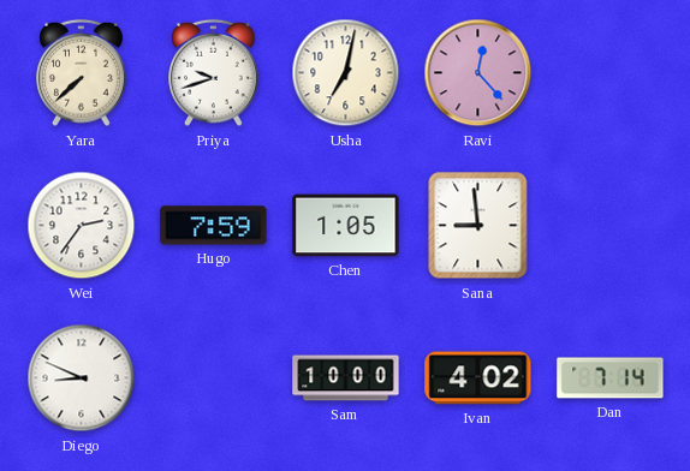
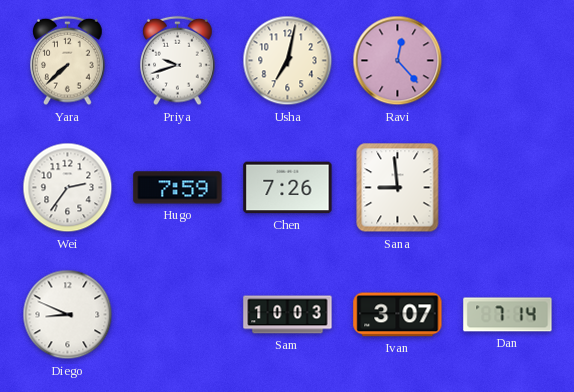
Chen: 1:05 -> 7:26
Sam: 10:00 -> 10:03
Ivan: 4:02 -> 3:07
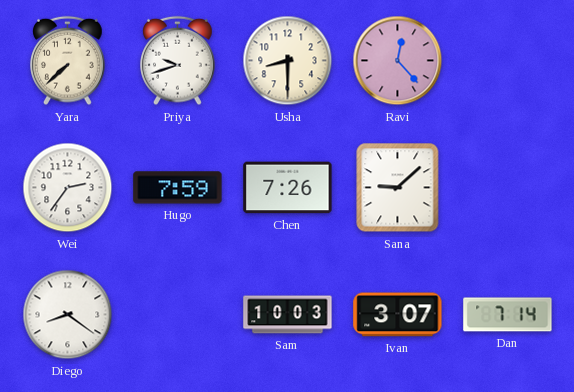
Usha: 7:02 -> 8:30
Sana: 8:59 -> 9:08
Diego: 8:49 -> 8:21
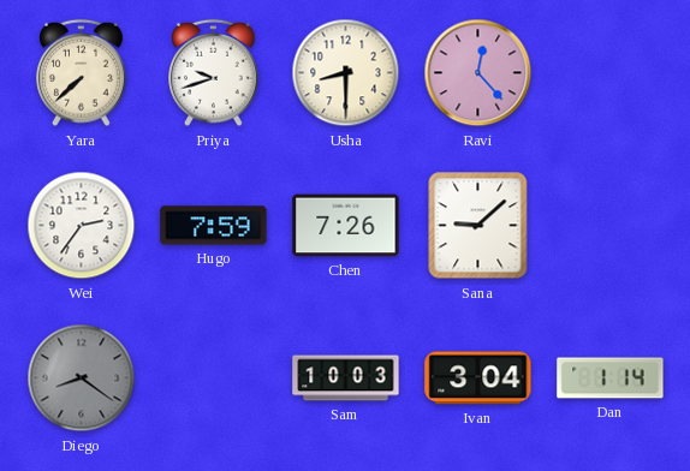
Diego dial: white -> grey
Ivan: 3:07 -> 3:04
Dan: 7:14 -> 1:14
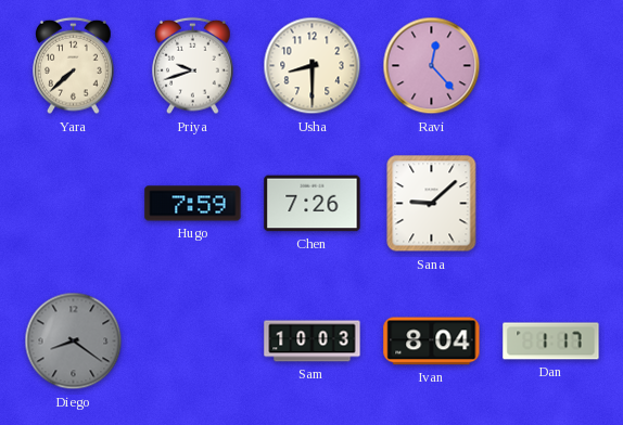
Wei: 2:36 -> none
Ivan: 3:04 -> 8:04
Dan: 1:14 -> 1:17
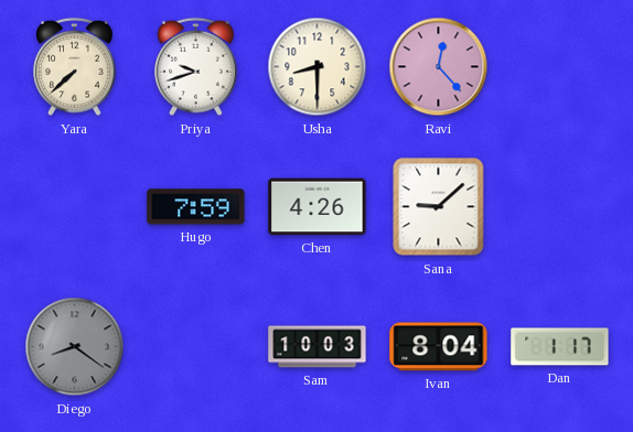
Chen: 7:26 -> 4:26
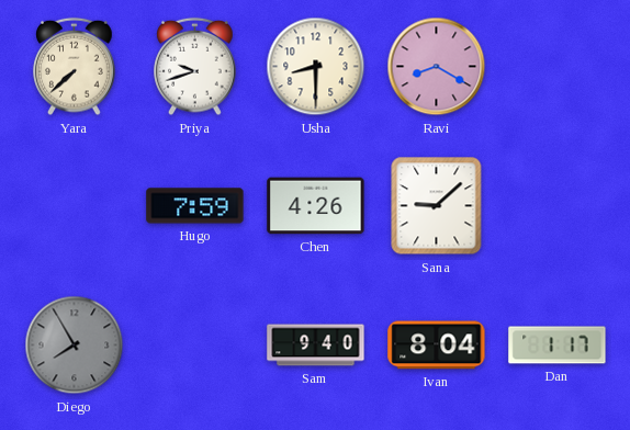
Ravi: 12:23 -> 8:20
Diego: 8:21 -> 7:55
Sam: 10:03 -> 9:40
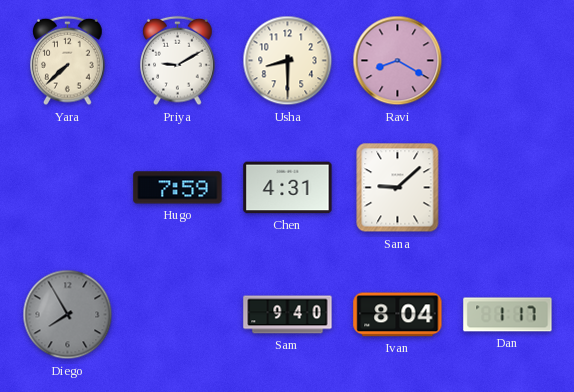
Priya: 9:42 -> 9:10
Chen: 4:26 -> 4:31
